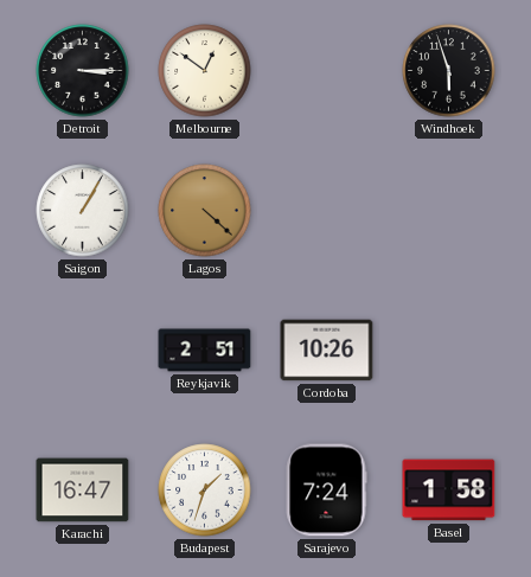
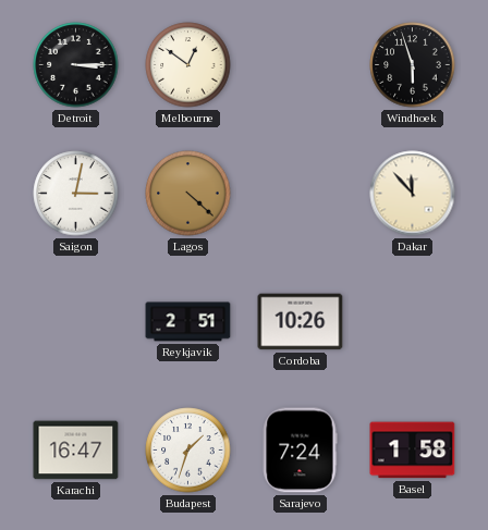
Saigon: 1:05 -> 3:02
Dakar: none -> 11:53
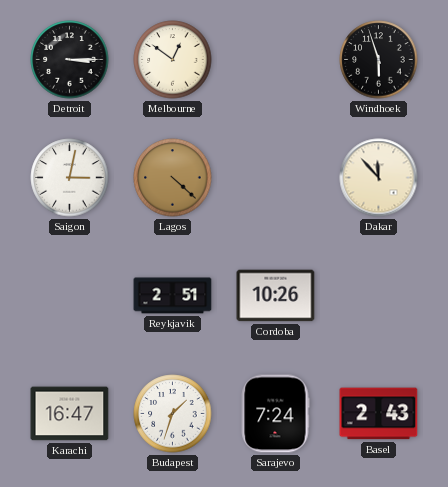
Basel: 1:58 -> 2:43
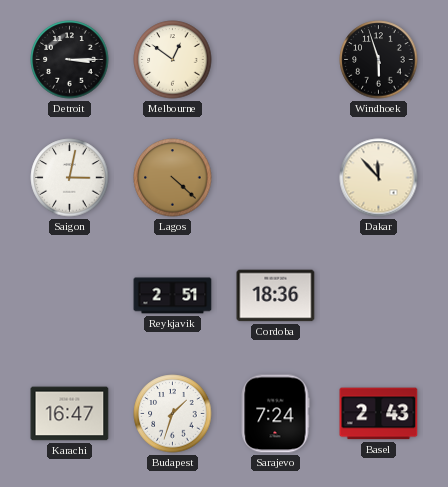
Cordoba: 10:26 -> 18:36
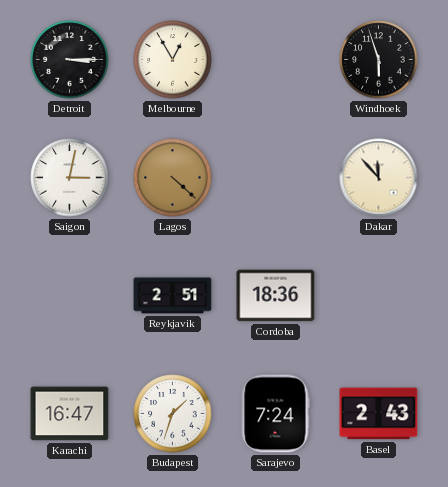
Melbourne: 12:51 -> 12:55
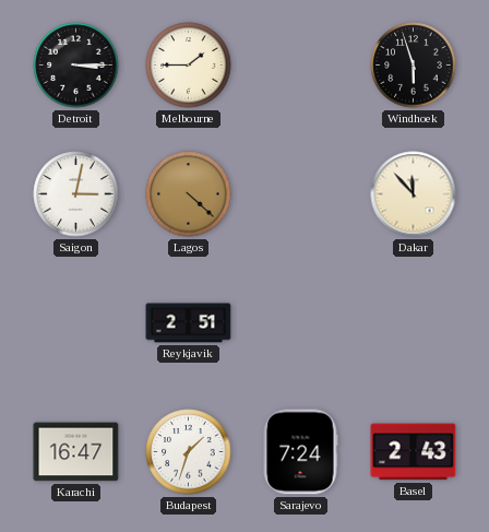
Melbourne: 12:55 -> 1:45
Cordoba: 18:36 -> none
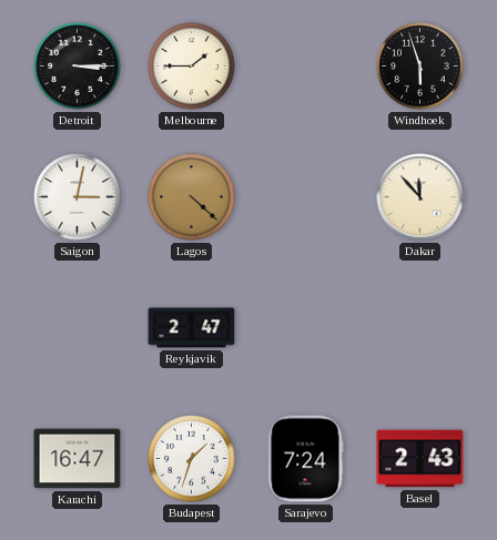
Reykjavik: 2:51 -> 2:47
